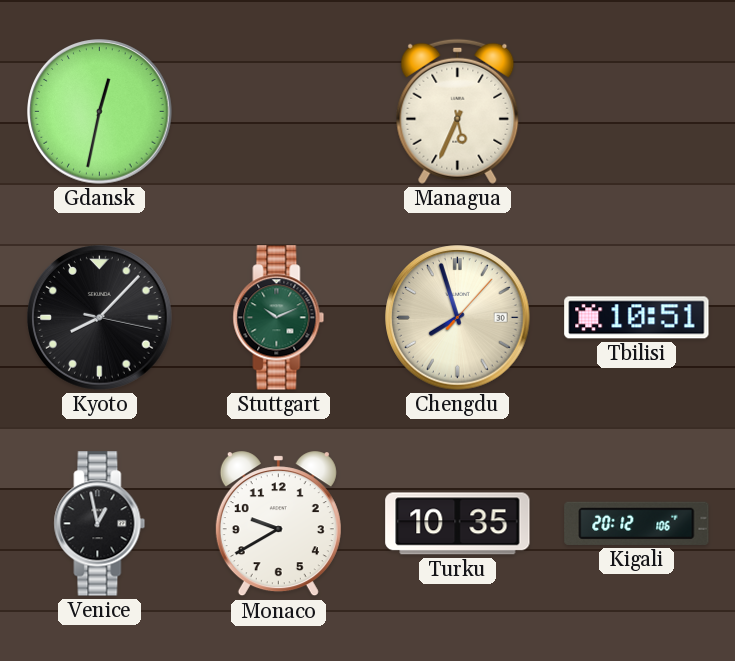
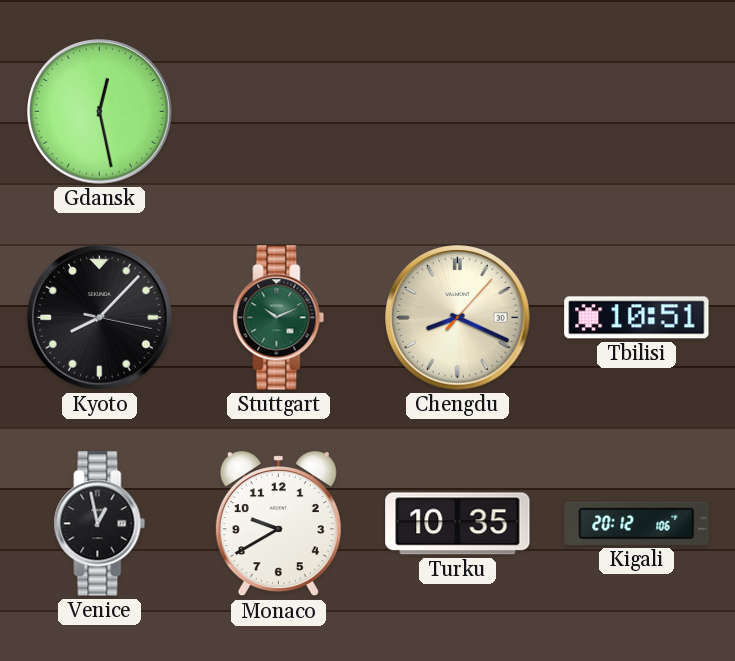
Gdansk: 12:32 -> 12:28
Managua: 5:34 -> none
Chengdu: 7:57 -> 8:19
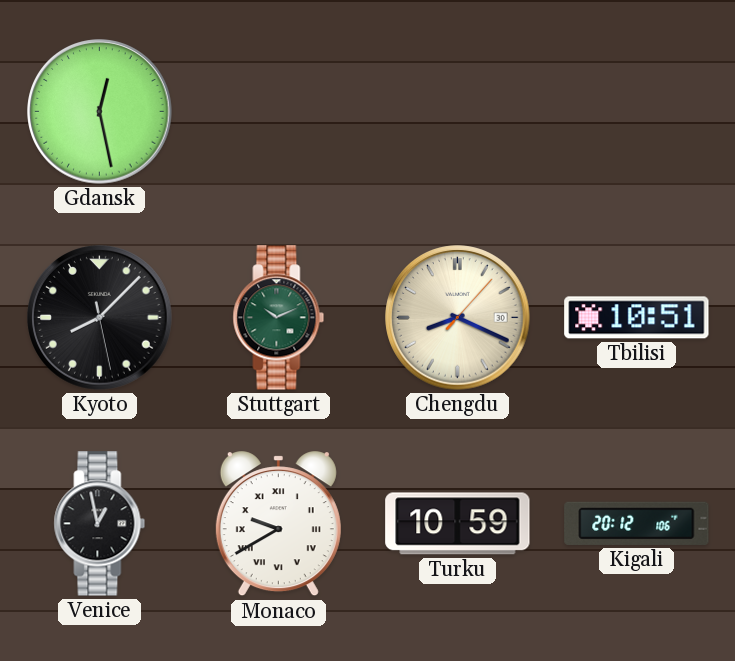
Kyoto: 8:07:17 -> 8:07:28
Monaco numerals: Arabic -> Roman
Turku: 10:35 -> 10:59
